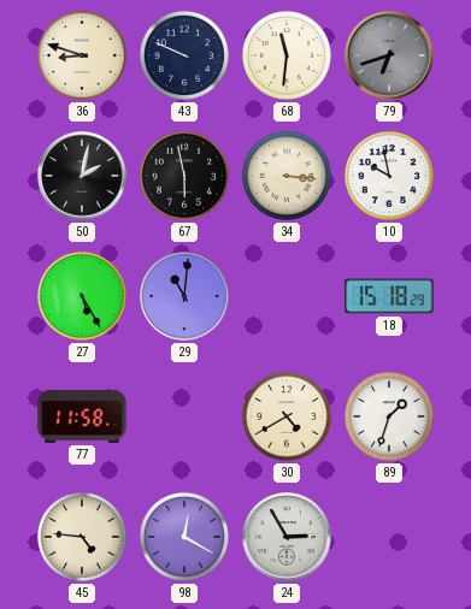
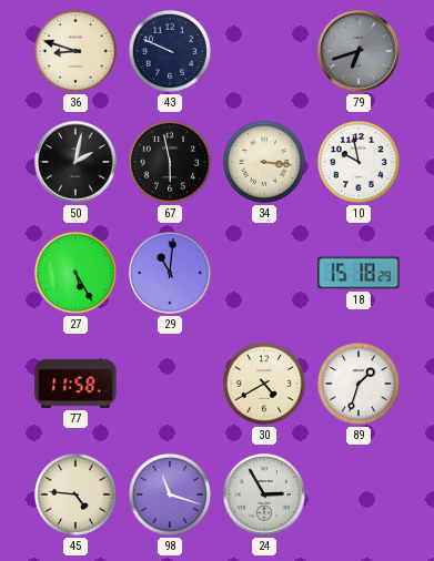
68: 11:31 -> none
98: 12:20 -> 11:18
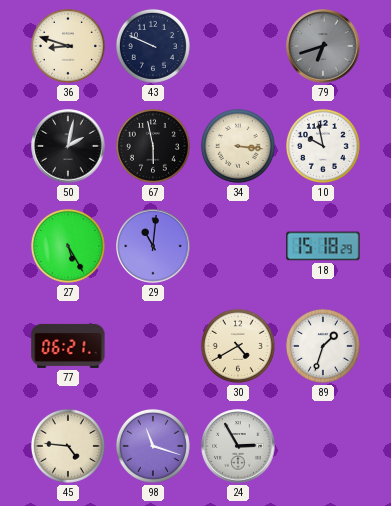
77: 11:58 -> 06:21
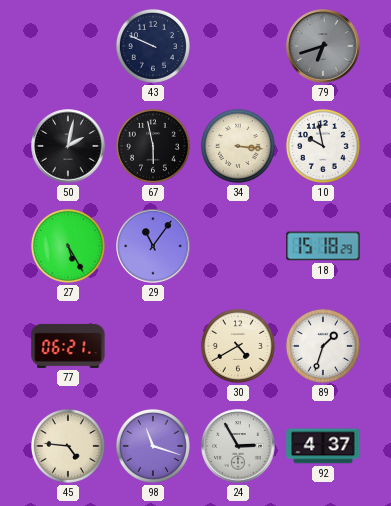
36: 8:48 -> none
29: 11:01 -> 11:06
92: none -> 4:37
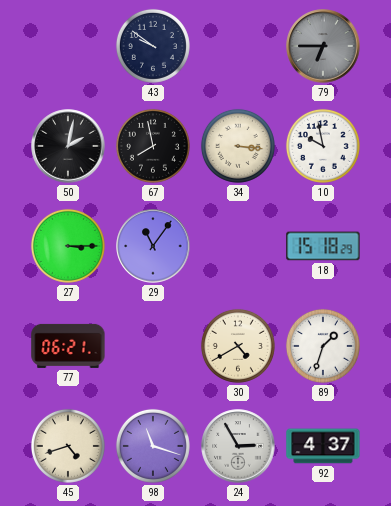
43: 9:49 -> 9:51
79: 6:42 -> 6:45
67: 5:58 -> 7:58
27: 5:25 -> 3:15
45: 4:46 -> 4:42
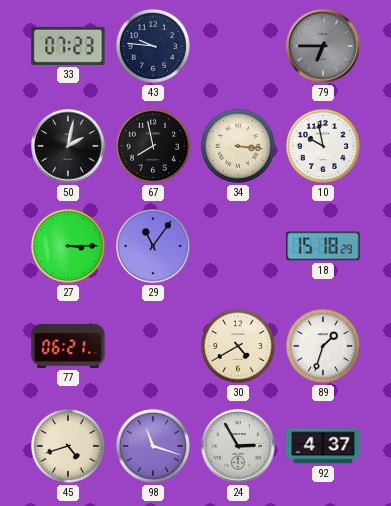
33: none -> 07:23
43: 9:51 -> 9:46
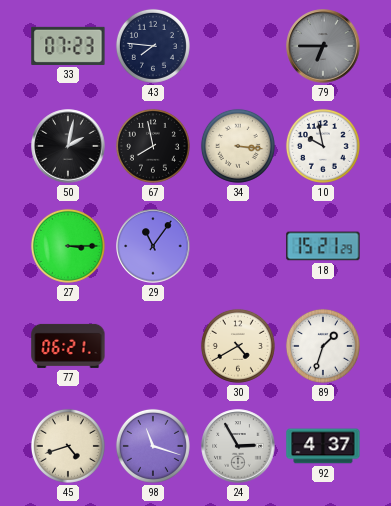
43: 9:46 -> 7:46
18: 15:18 -> 15:21
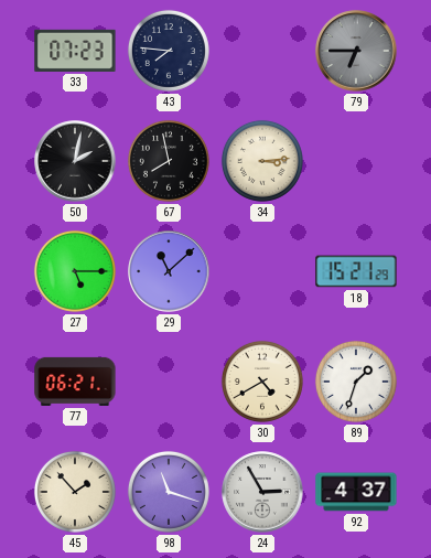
34: 3:16 -> 3:14
10: 9:58 -> none
27: 3:15 -> 5:15
29: 11:06 -> 11:08
45: 4:42 -> 1:53
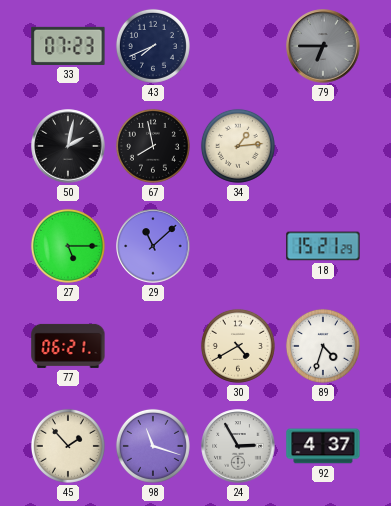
43: 7:46 -> 7:41
34: 3:14 -> 1:14
89: 1:33 -> 4:33
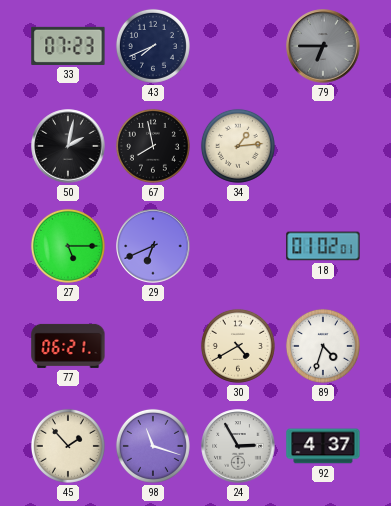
29: 11:08 -> 6:41
18: 15:21 -> 01:02
